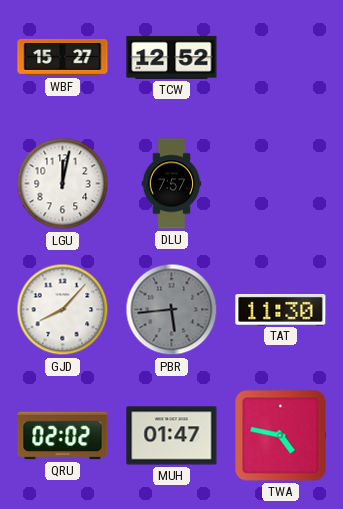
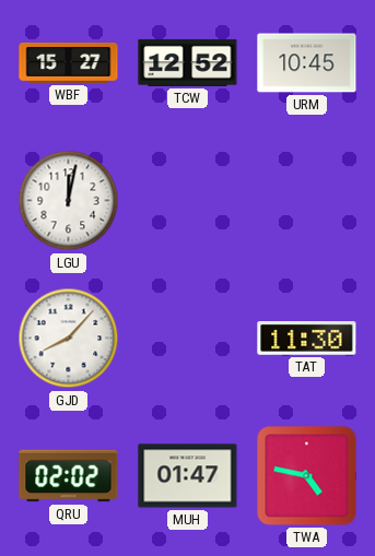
URM: none -> 10:45
DLU: 7:57 -> none
PBR: 5:44 -> none
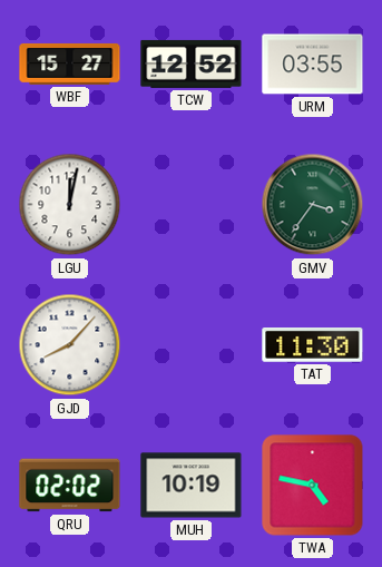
URM: 10:45 -> 03:55
GMV: none -> 3:36
MUH: 01:47 -> 10:19
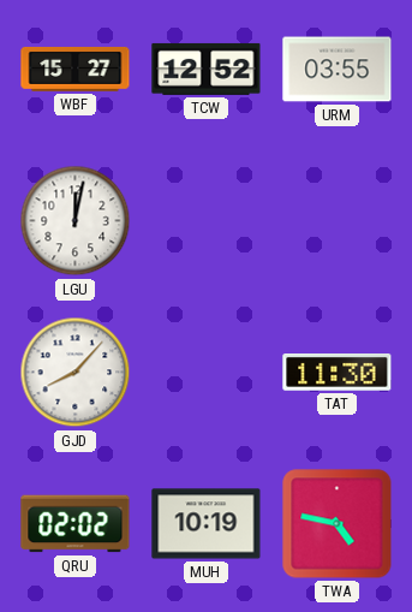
GMV: 3:36 -> none
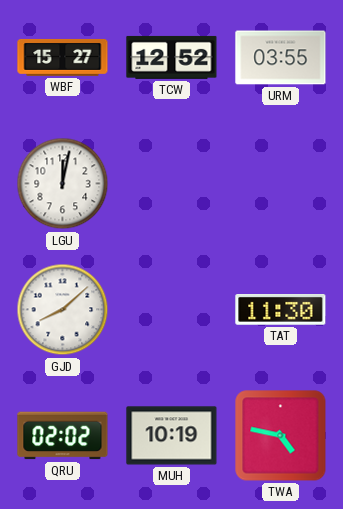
GJD: 8:07 -> 8:08
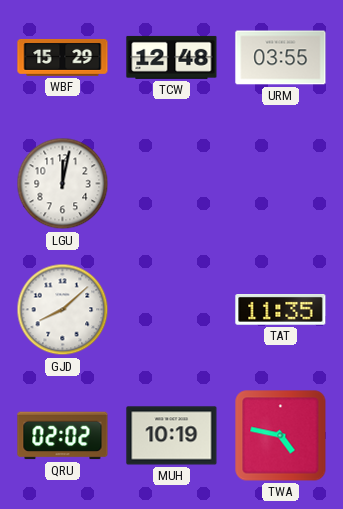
WBF: 15:27 -> 15:29
TCW: 12:52 -> 12:48
TAT: 11:30 -> 11:35
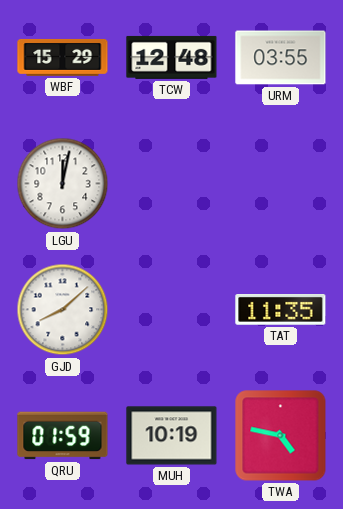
QRU: 02:02 -> 01:59
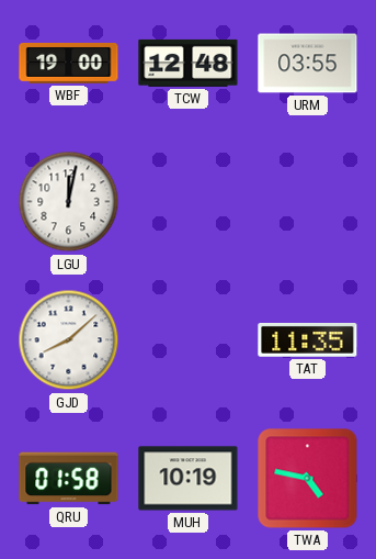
WBF: 15:29 -> 19:00
QRU: 01:59 -> 01:58
